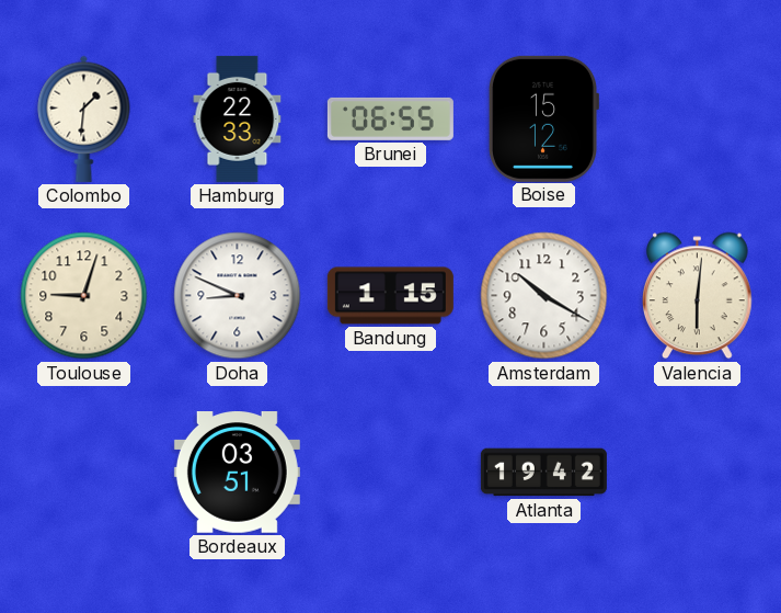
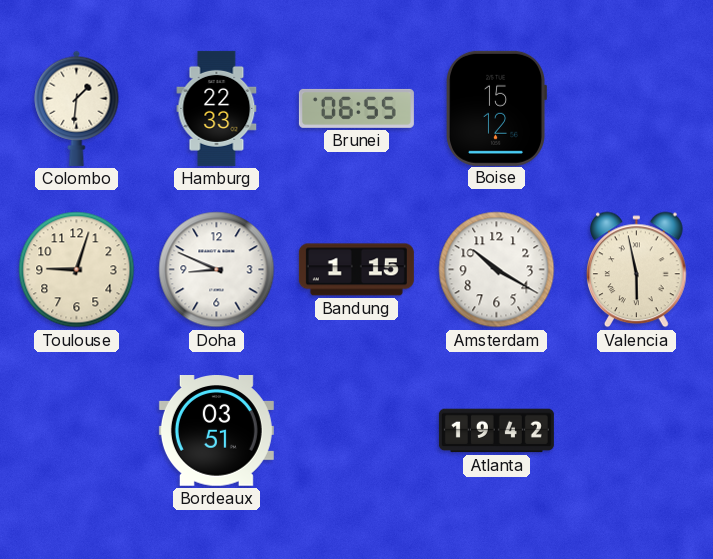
Valencia: 6:01 -> 5:58
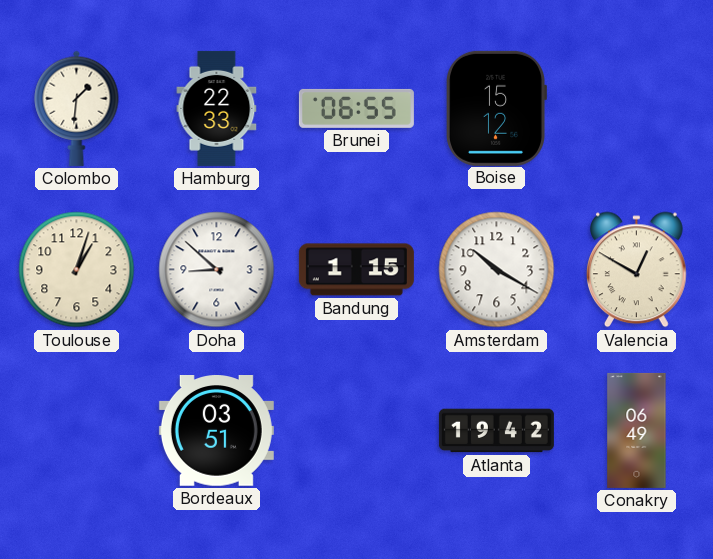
Toulouse: 9:03 -> 1:03
Doha: 8:49 -> 8:52
Valencia: 5:58 -> 12:50
Conakry: none -> 06:49
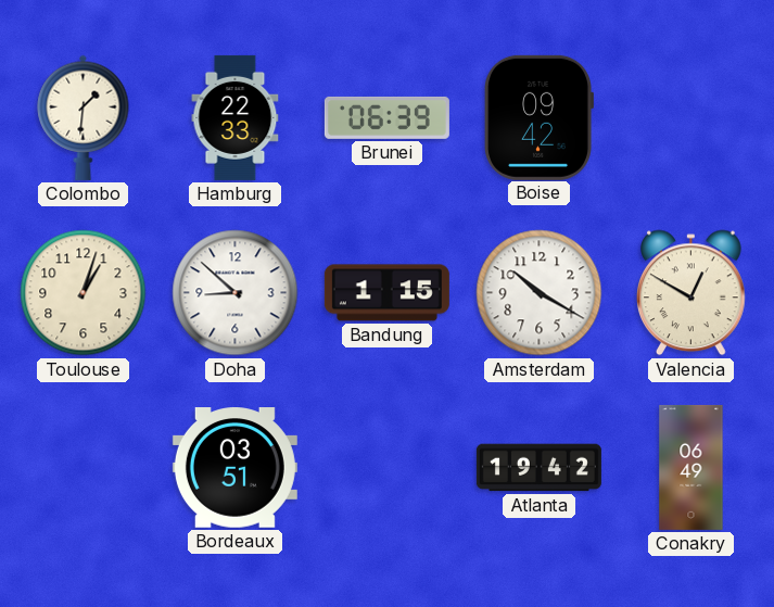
Brunei: 06:55 -> 06:39
Boise: 15:12 -> 09:42
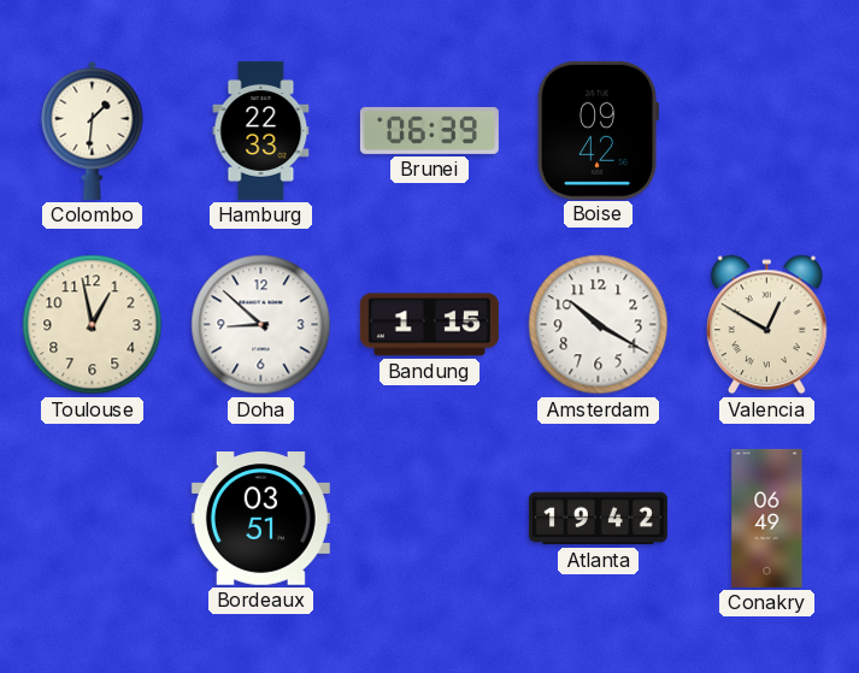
Toulouse: 1:03 -> 12:58
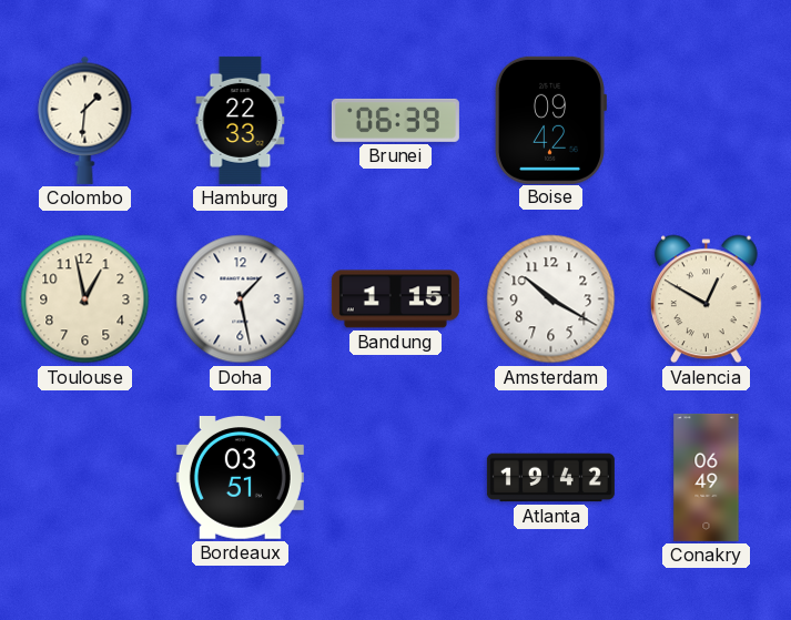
Doha: 8:52 -> 1:28
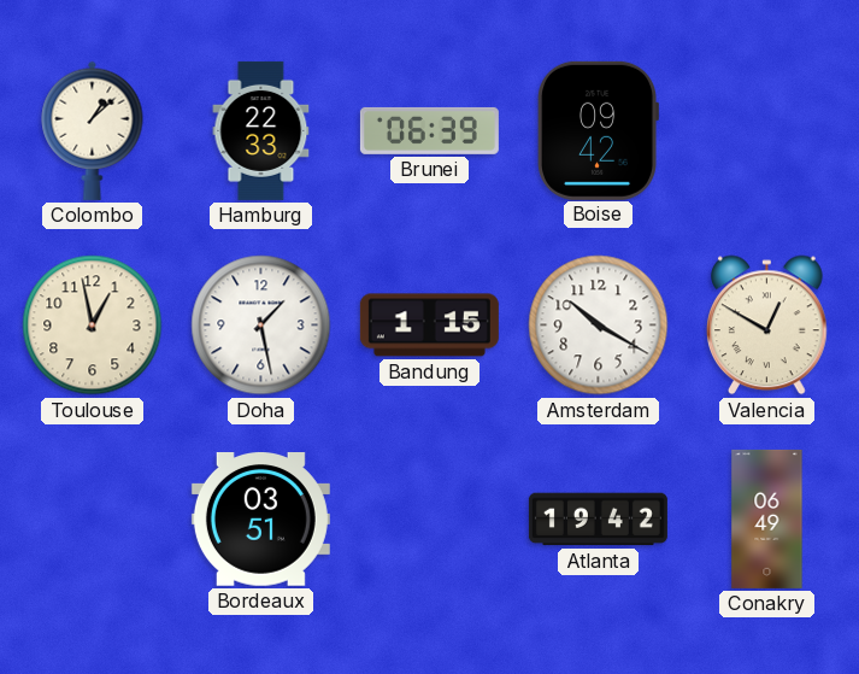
Colombo: 1:31 -> 1:08
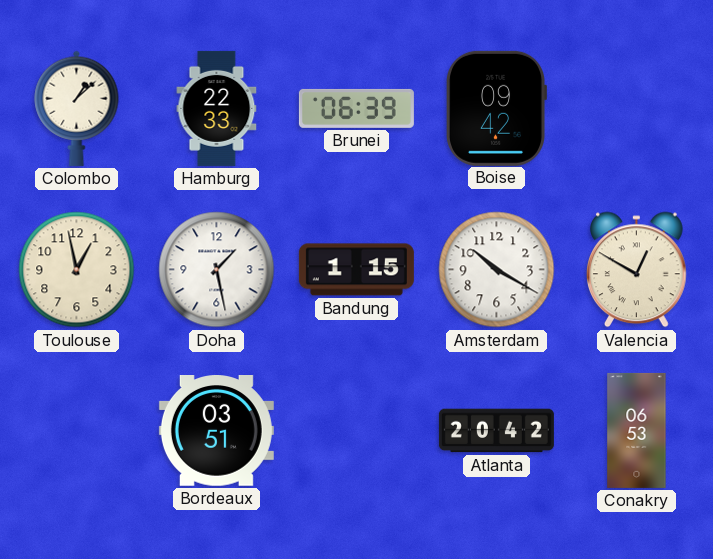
Atlanta: 19:42 -> 20:42
Conakry: 06:49 -> 06:53
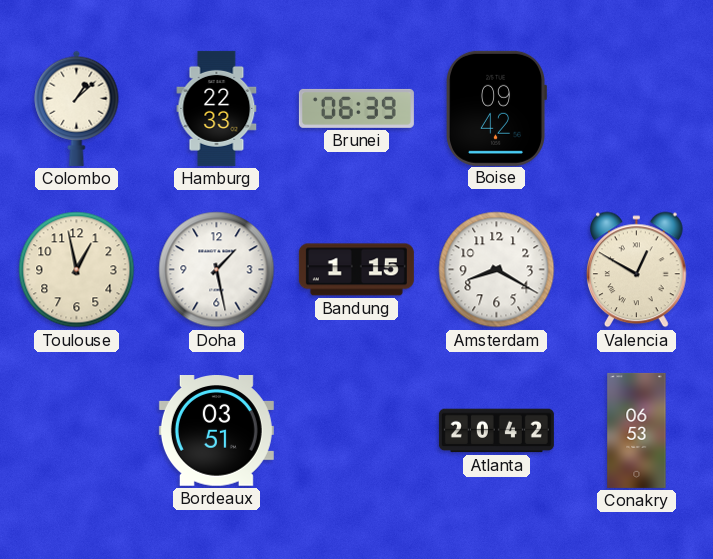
Amsterdam: 10:20 -> 8:20
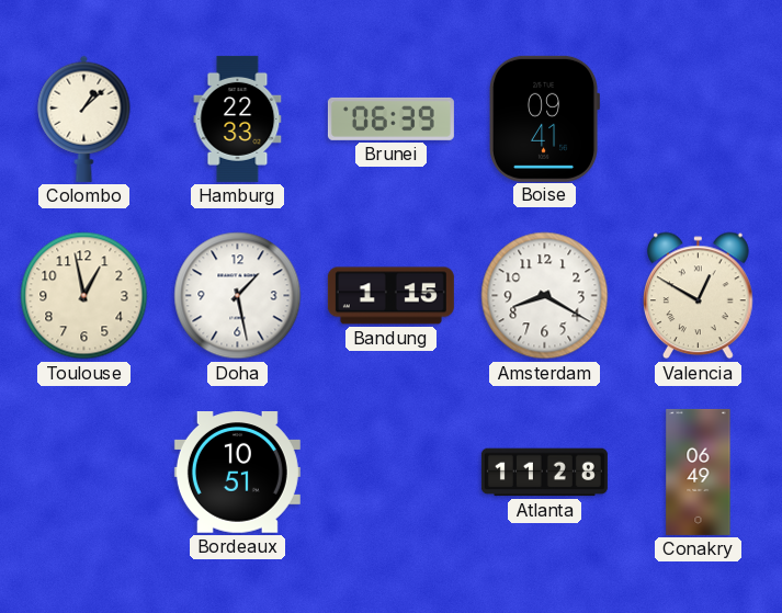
Boise: 09:42 -> 09:41
Bordeaux: 03:51 -> 10:51
Atlanta: 20:42 -> 11:28
Conakry: 06:53 -> 06:49
